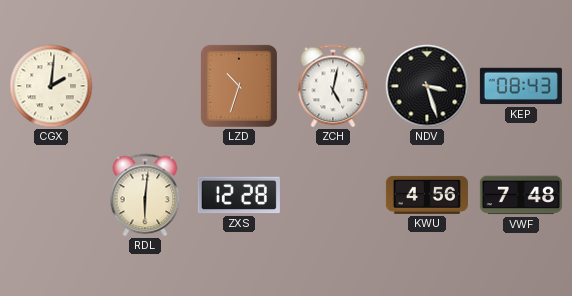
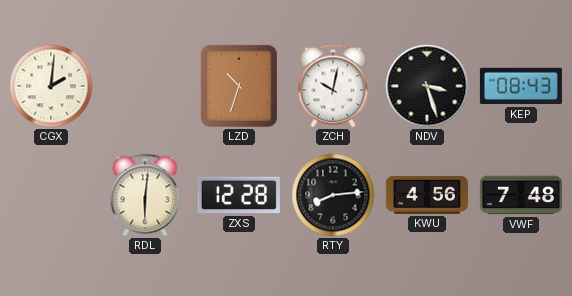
ZCH: 5:02 -> 10:02
RTY: none -> 8:14
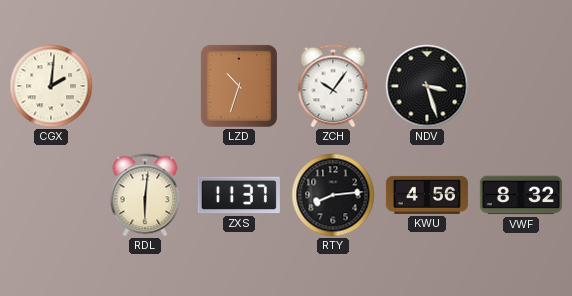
ZCH: 10:02 -> 10:06
KEP: 08:43 -> none
ZXS: 12:28 -> 11:37
VWF: 7:48 -> 8:32
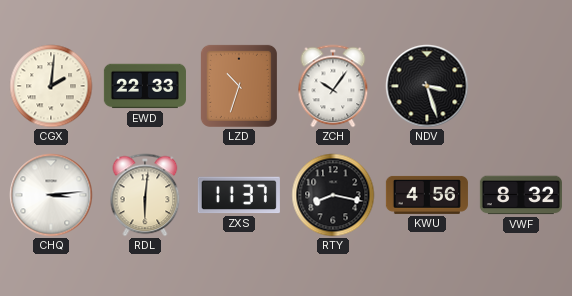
EWD: none -> 22:33
CHQ: none -> 3:14
RTY: 8:14 -> 8:17
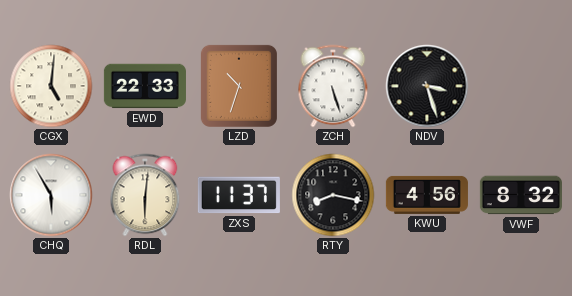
CGX: 2:01 -> 5:01
ZCH: 10:06 -> 5:27
CHQ: 3:14 -> 5:55
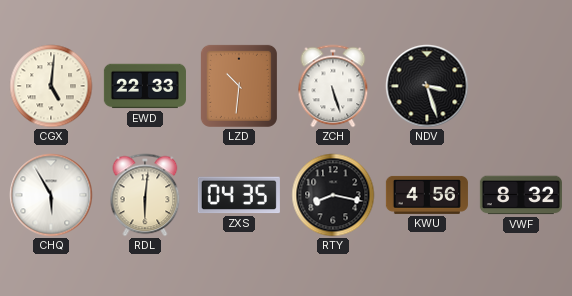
LZD: 10:33 -> 10:31
ZXS: 11:37 -> 04:35
